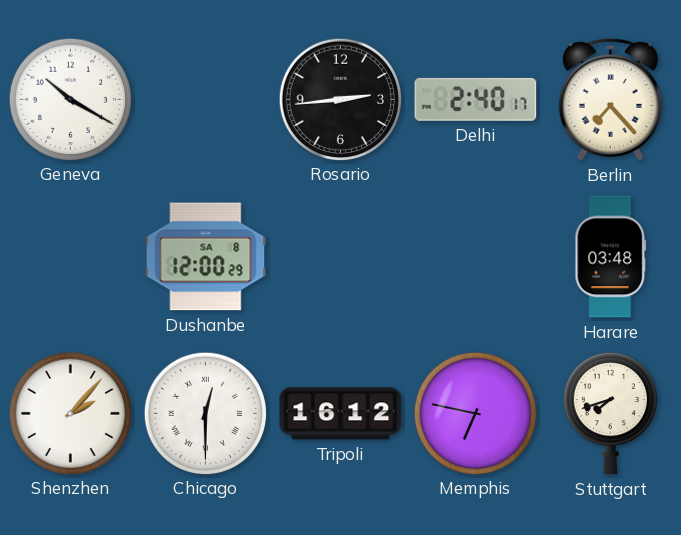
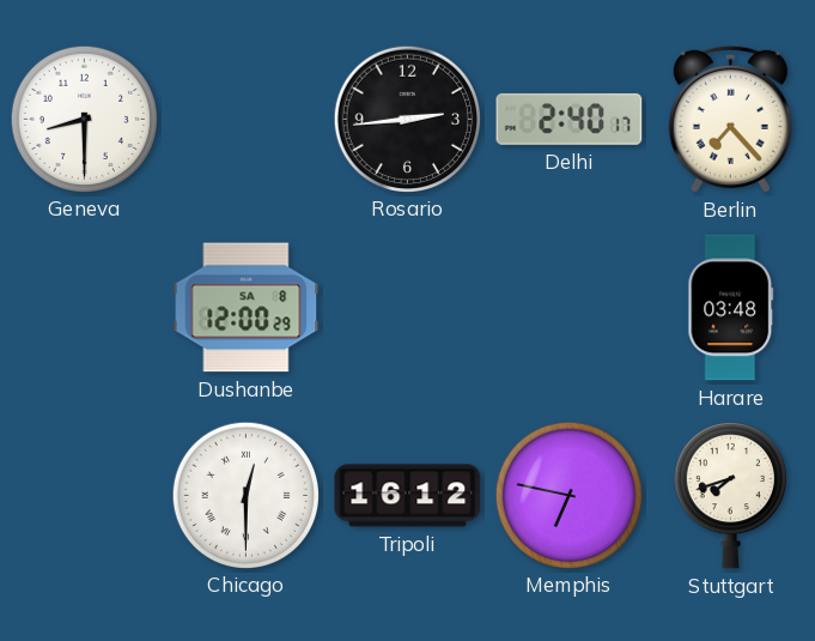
Geneva: 10:20 -> 8:30
Shenzhen: 2:07 -> none
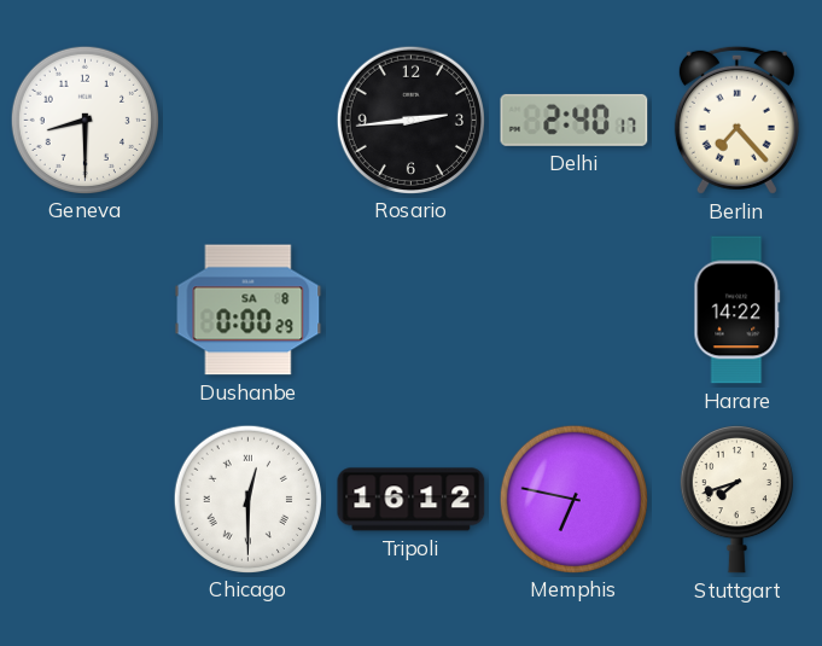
Dushanbe: 12:00 -> 0:00
Harare: 03:48 -> 14:22
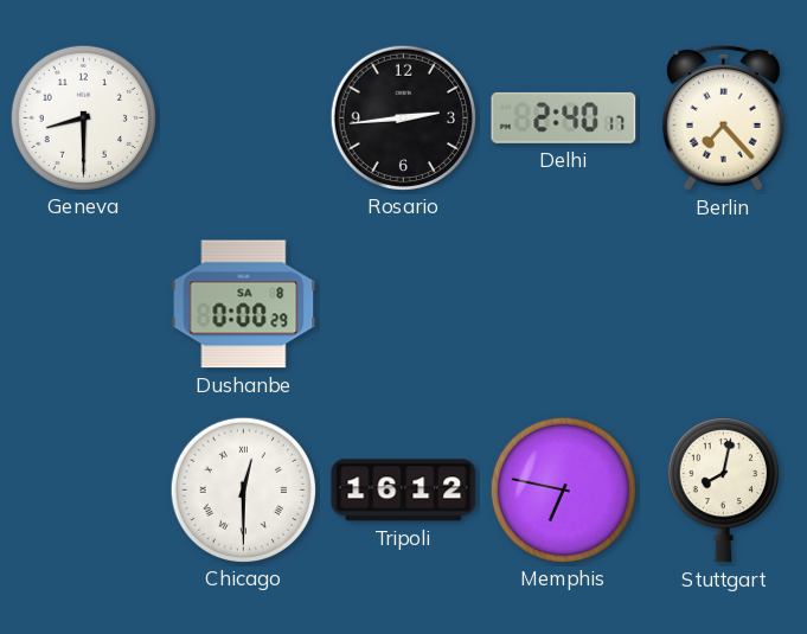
Harare: 14:22 -> none
Stuttgart: 7:42 -> 8:02
